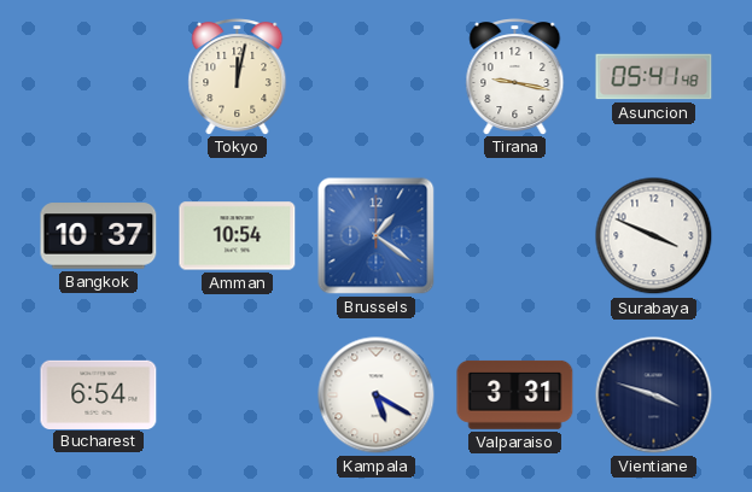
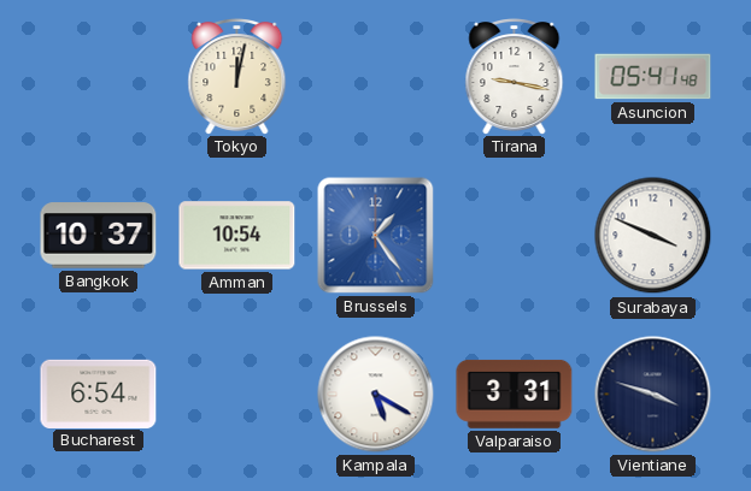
Brussels: 1:21 -> 1:24
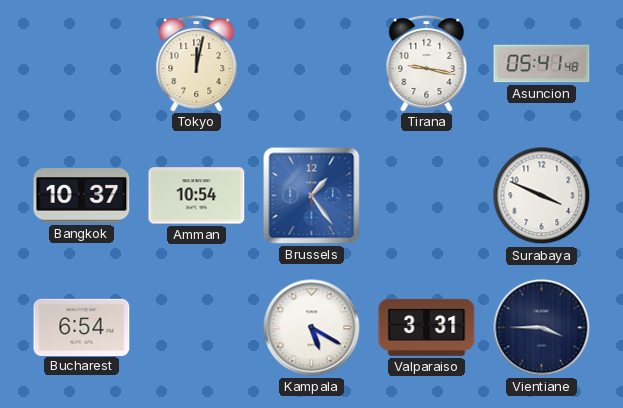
Vientiane: 3:48 -> 3:45
